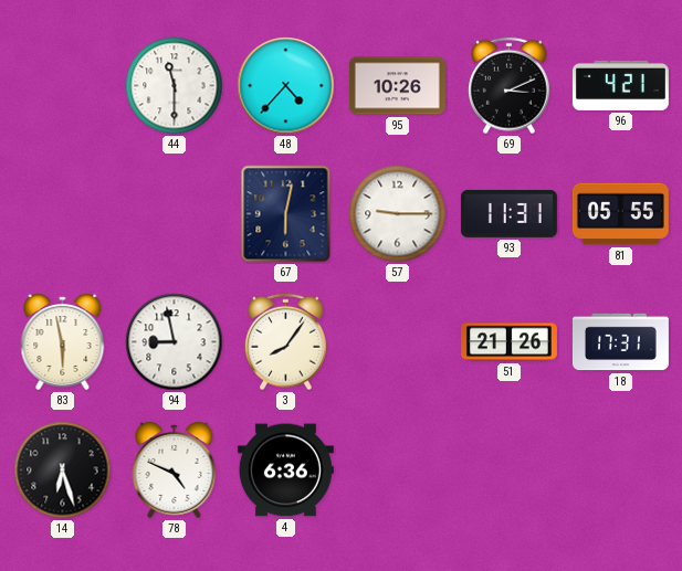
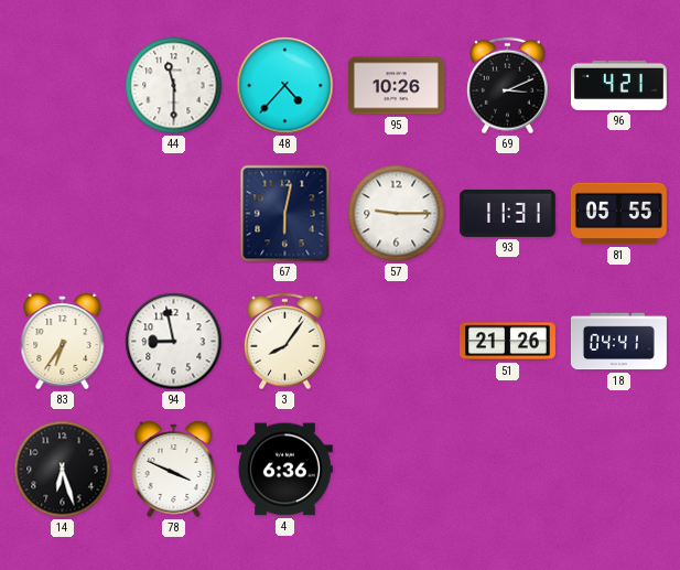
83: 5:58 -> 6:36
18: 17:31 -> 04:41
78: 4:49 -> 3:49
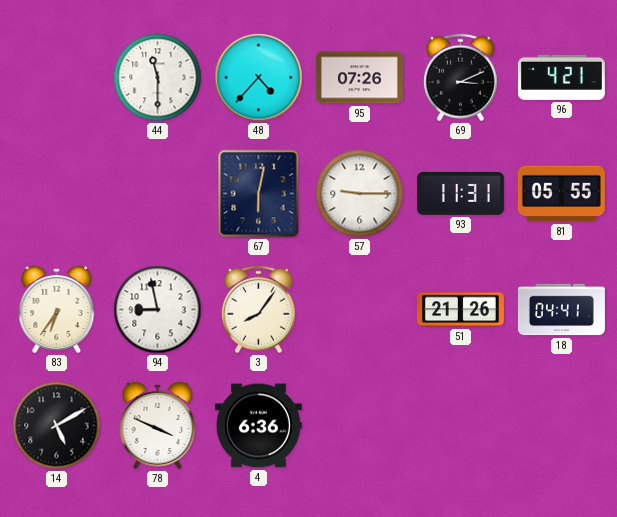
95: 10:26 -> 07:26
14: 6:27 -> 5:10
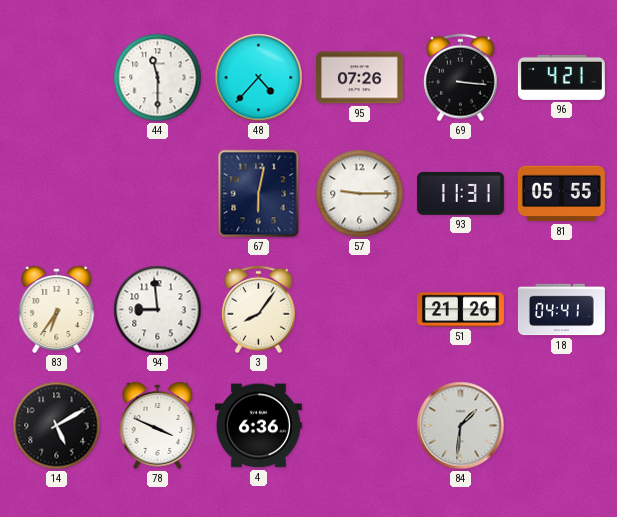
69: 3:11 -> 3:16
94: 8:58 -> 8:59
84: none -> 1:31
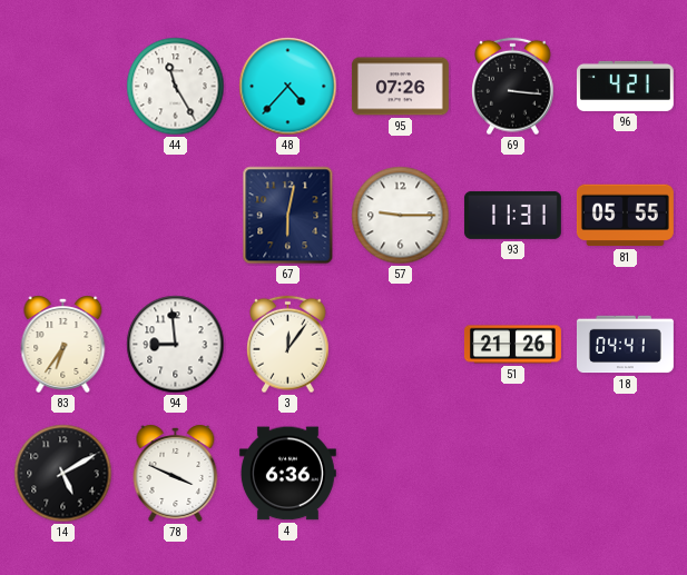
44: 11:30 -> 11:25
3: 8:06 -> 12:06
84: 1:31 -> none
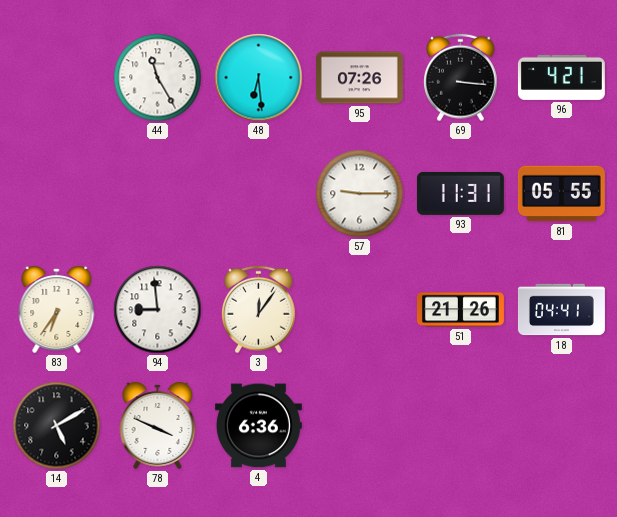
48: 4:37 -> 6:29
67: 6:02 -> none
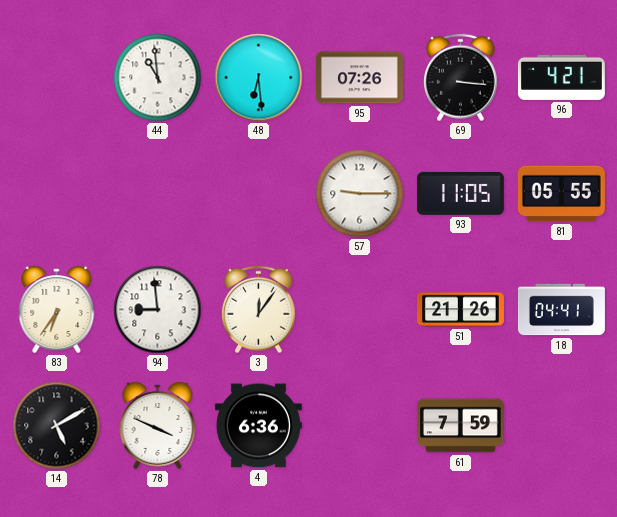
44: 11:25 -> 10:59
93: 11:31 -> 11:05
61: none -> 7:59
